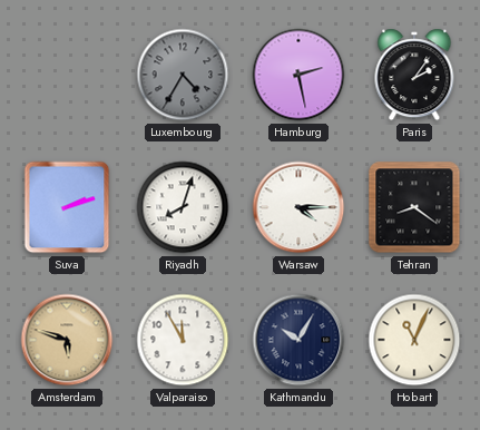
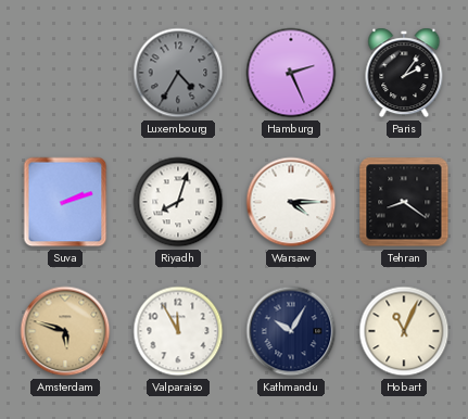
Hamburg: 2:28 -> 2:26
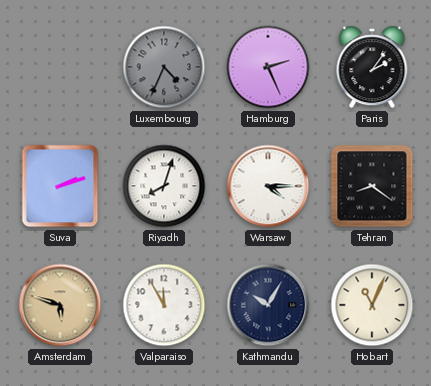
Luxembourg: 4:35 -> 4:34
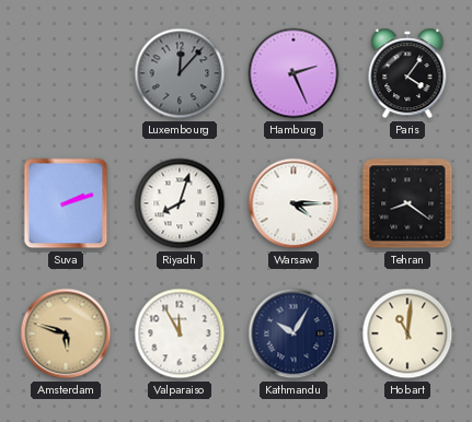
Luxembourg: 4:34 -> 12:07
Paris: 2:06 -> 4:06
Hobart: 11:04 -> 11:01
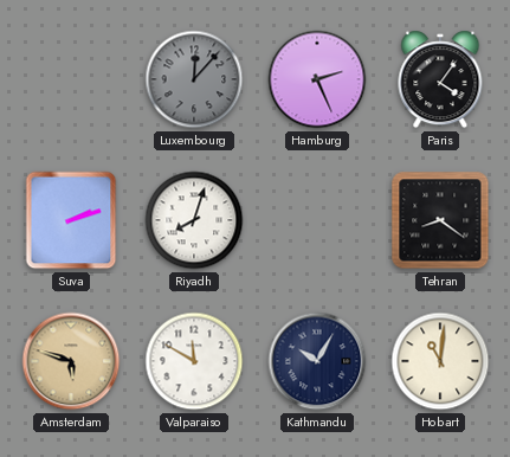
Warsaw: 4:15 -> none
Valparaiso: 11:55 -> 11:50
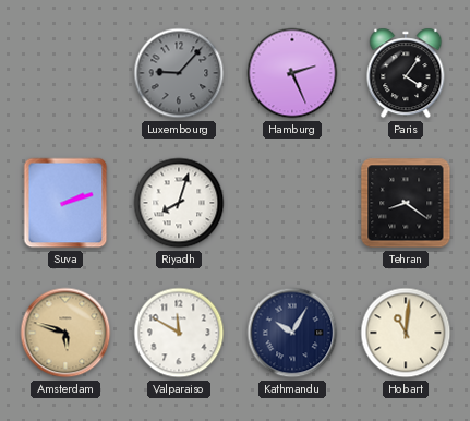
Luxembourg: 12:07 -> 9:07
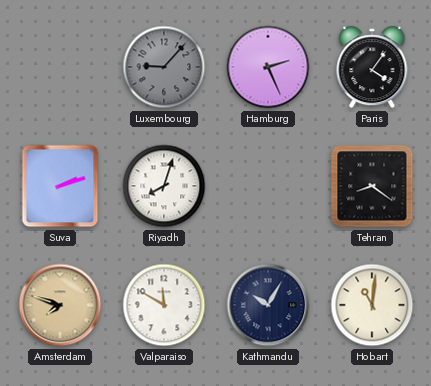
Amsterdam: 5:48 -> 7:48
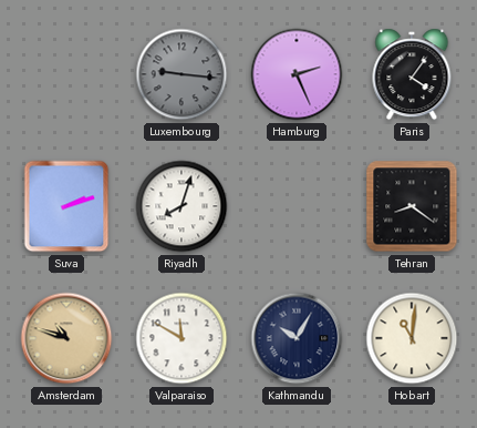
Luxembourg: 9:07 -> 9:16
Amsterdam: 7:48 -> 10:48
